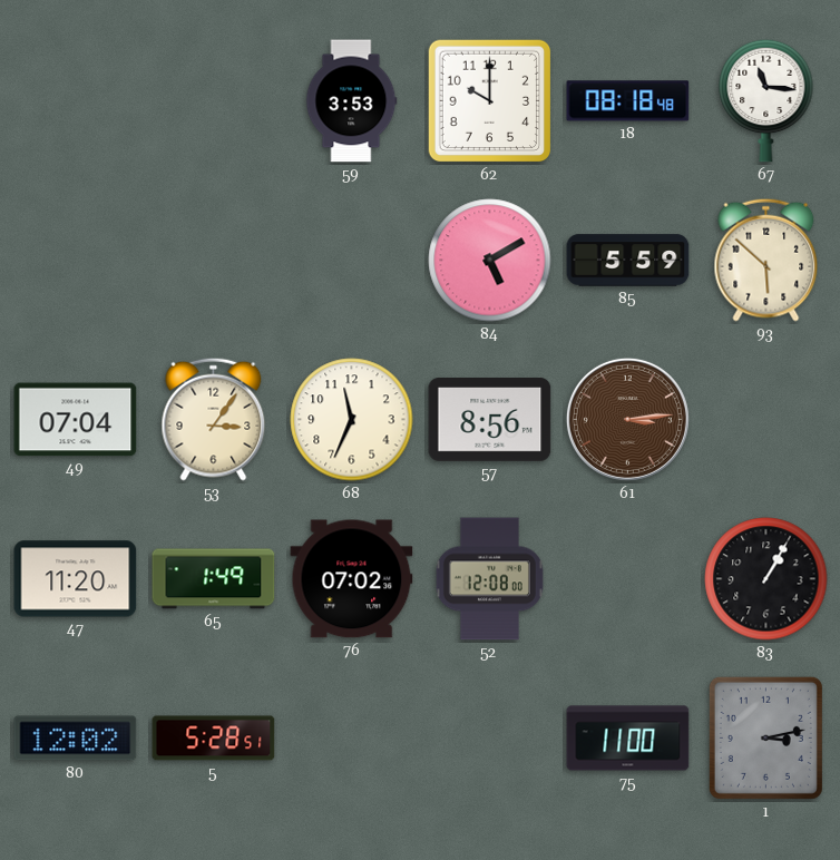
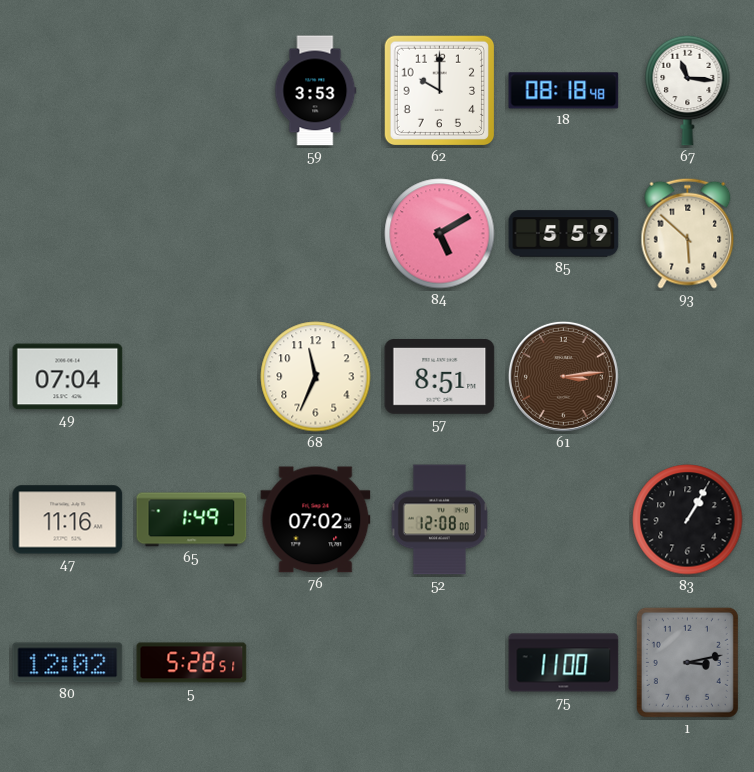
53: 3:06 -> none
57: 8:56 -> 8:51
47: 11:20 -> 11:16
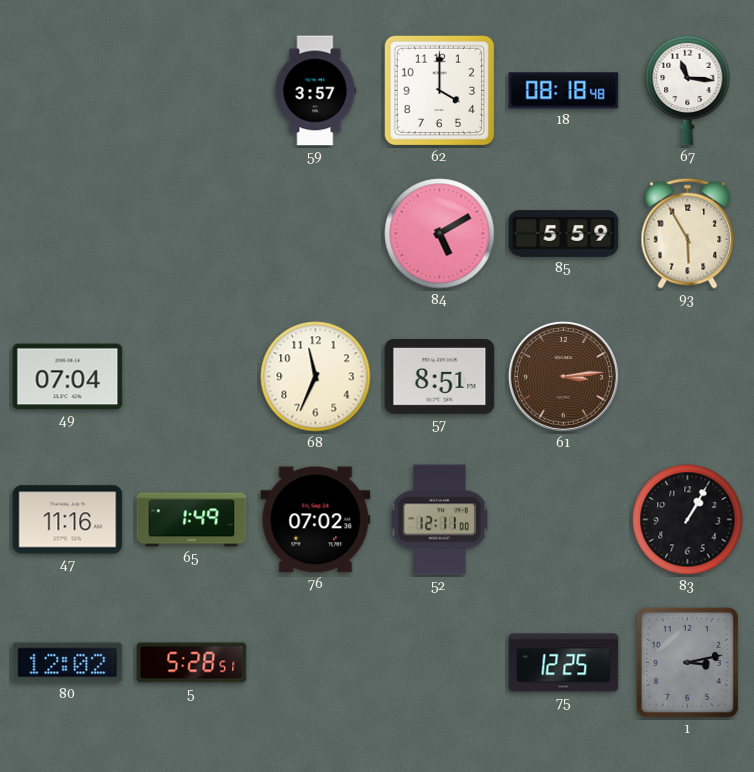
59: 3:53 -> 3:57
62: 10:00 -> 4:00
93: 5:52 -> 5:55
52: 12:08 -> 12:11
75: 11:00 -> 12:25
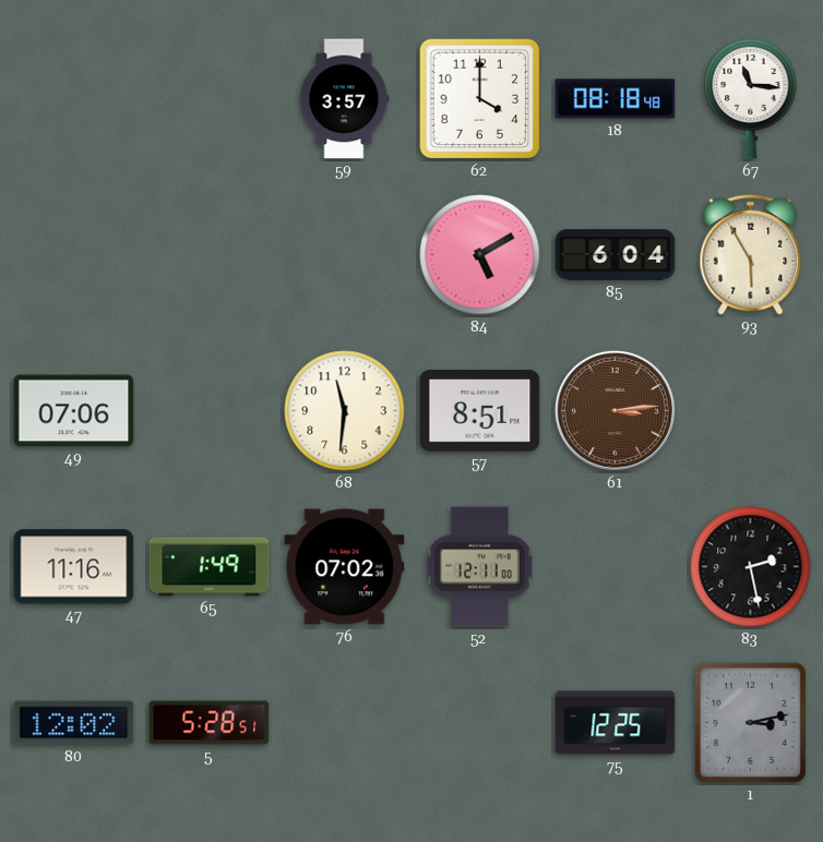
85: 5:59 -> 6:04
49: 07:04 -> 07:06
68: 11:34 -> 11:31
83: 1:05 -> 2:28
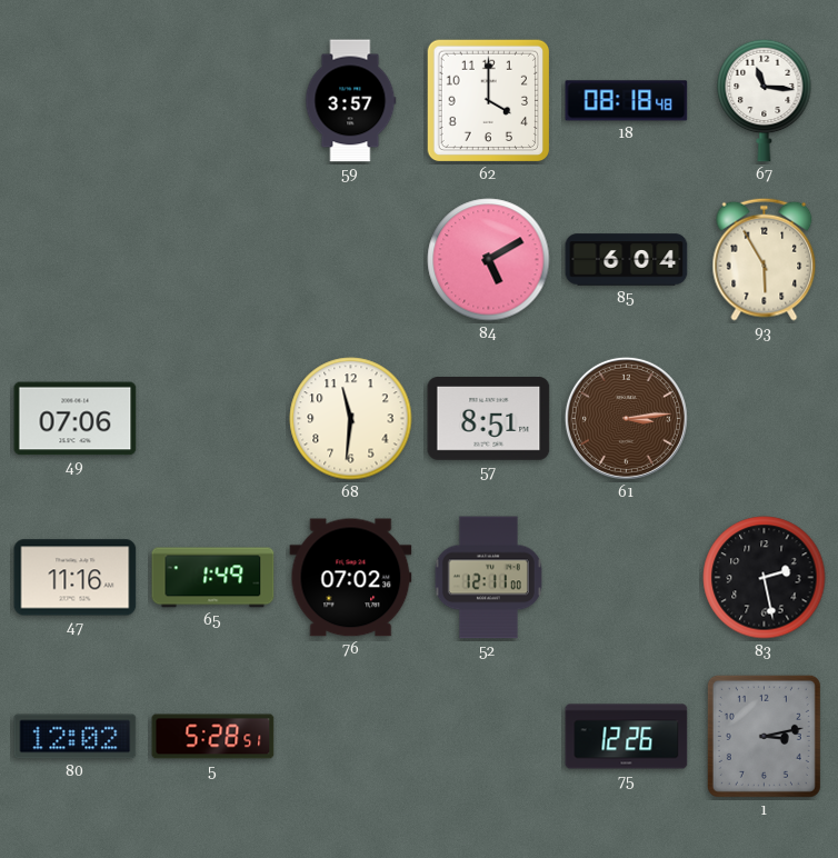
75: 12:25 -> 12:26
